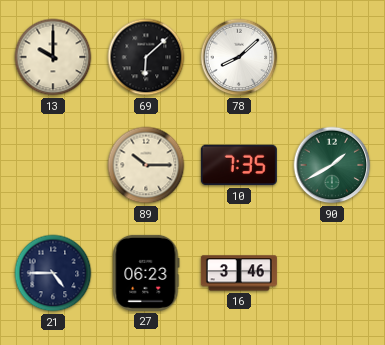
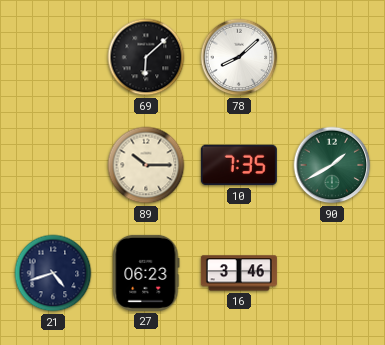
13: 10:00 -> none
21: 4:45 -> 4:42
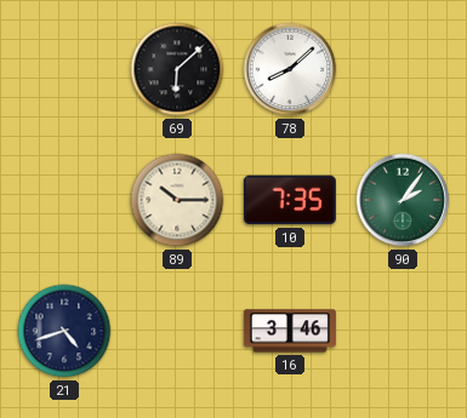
90: 1:40 -> 2:06
27: 06:23 -> none
